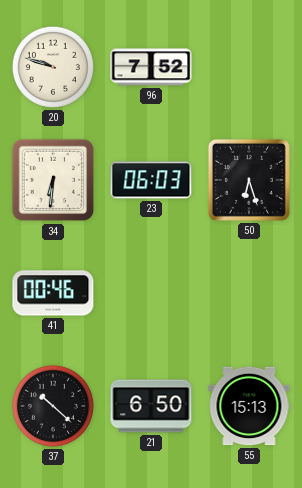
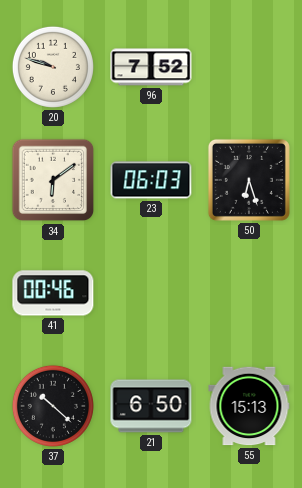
34: 6:31 -> 6:09
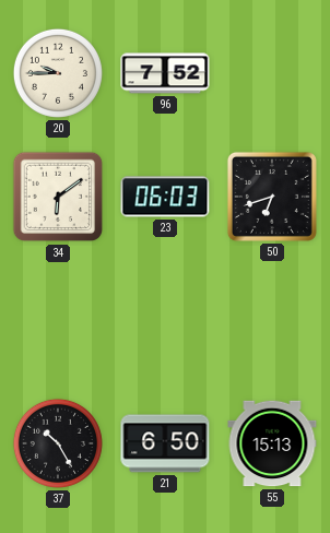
20: 9:48 -> 9:45
50: 6:27 -> 6:42
41: 00:46 -> none
37: 10:22 -> 10:25
